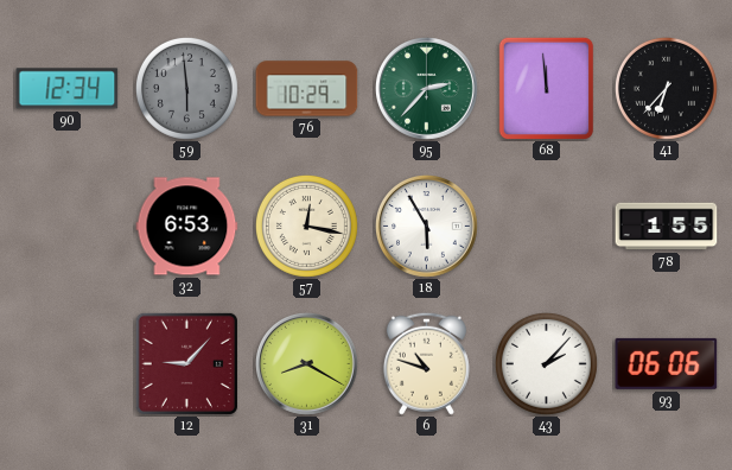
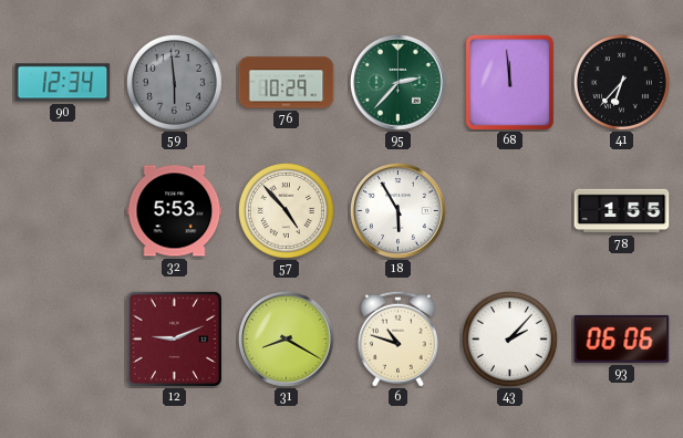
32: 6:53 -> 5:53
57: 12:17 -> 4:53
12: 9:07 -> 9:11
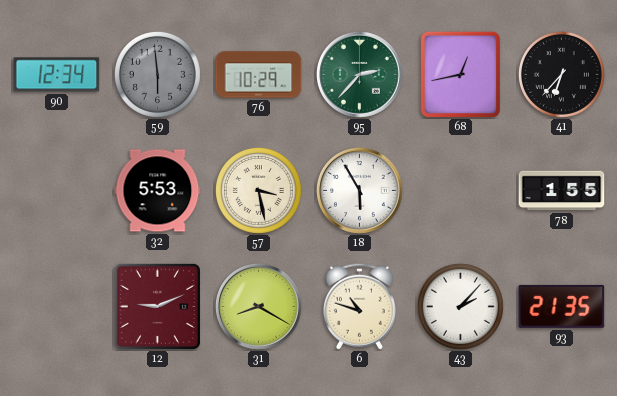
68: 11:59 -> 12:43
57: 4:53 -> 3:28
93: 06:06 -> 21:35
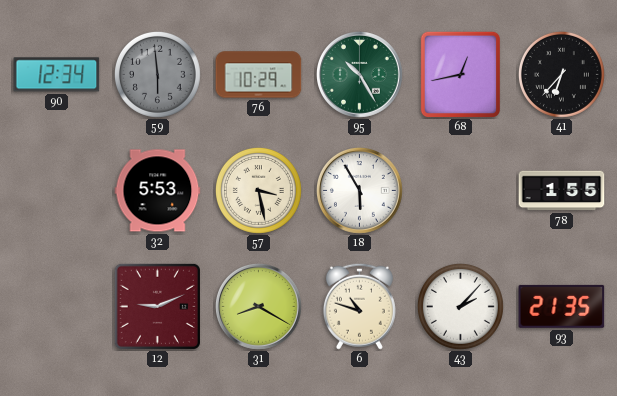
95: 2:37 -> 10:25
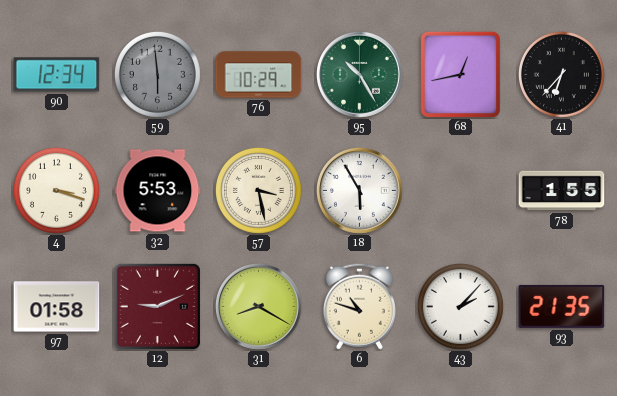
4: none -> 3:18
97: none -> 01:58
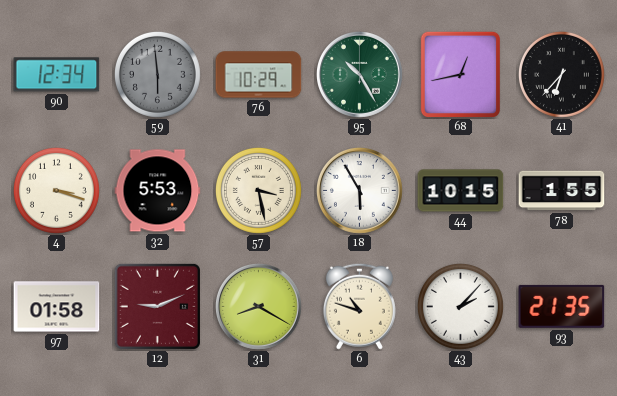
44: none -> 10:15
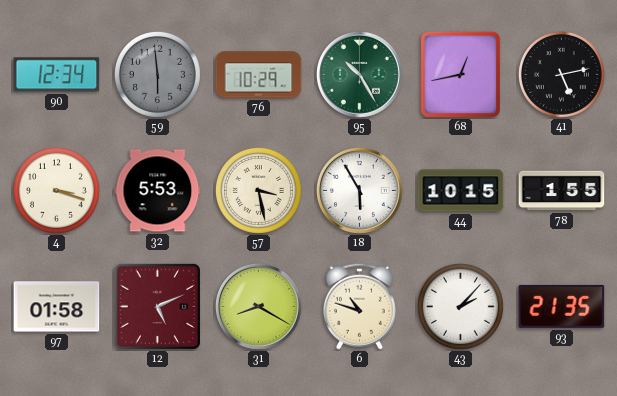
41: 6:37 -> 5:13
12: 9:11 -> 5:11
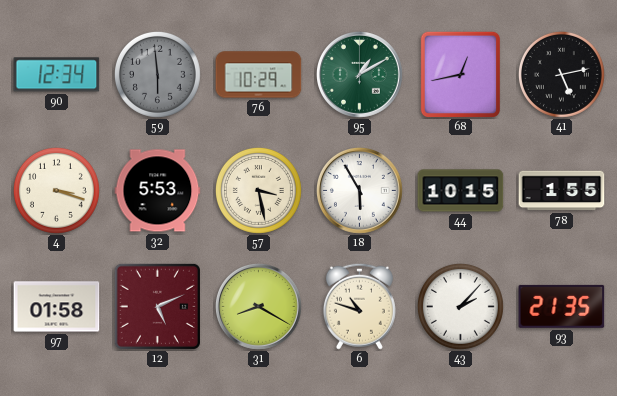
95: 10:25 -> 1:10
